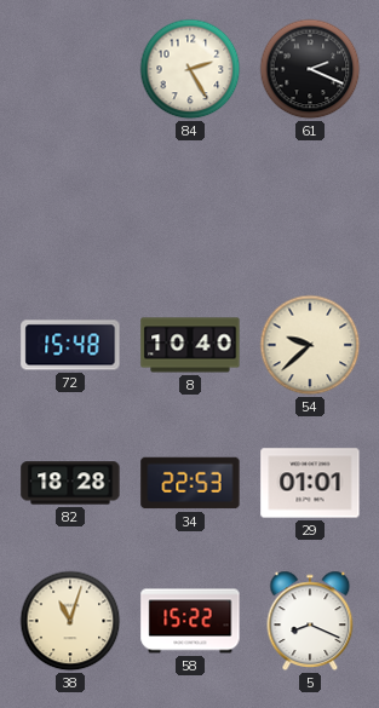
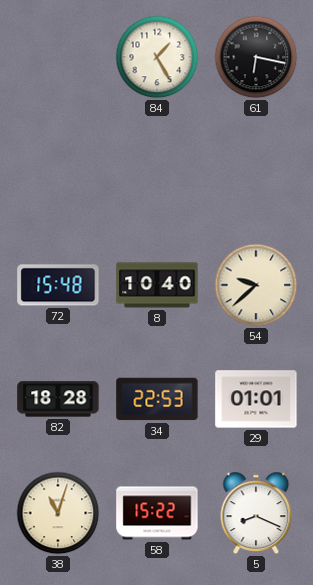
84: 2:25 -> 1:25
61: 2:19 -> 6:17
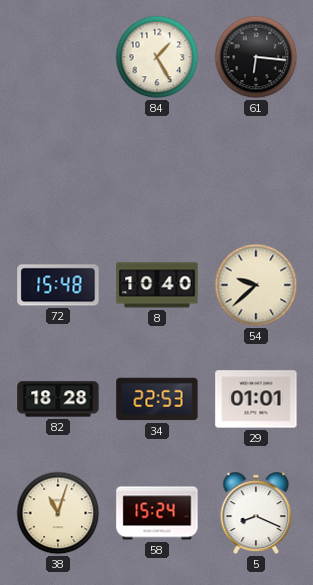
61: 6:17 -> 6:16
58: 15:22 -> 15:24
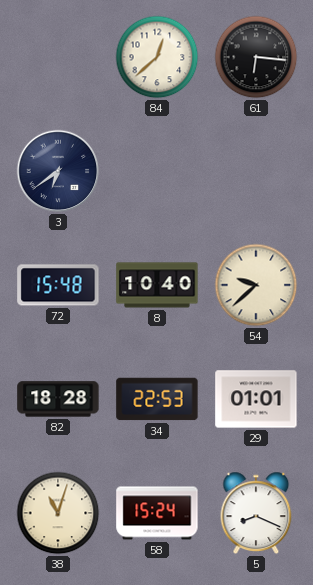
84: 1:25 -> 12:38
3: none -> 6:39
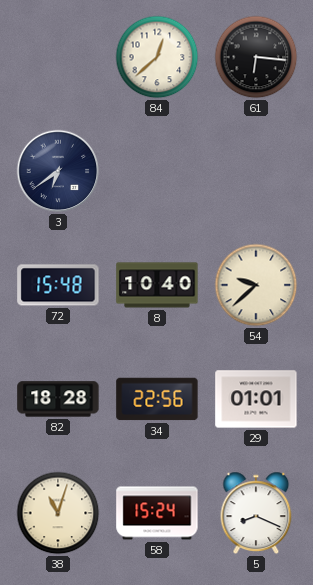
34: 22:53 -> 22:56
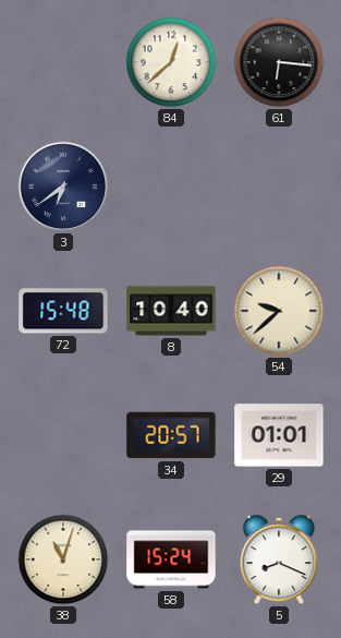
82: 18:28 -> none
34: 22:56 -> 20:57
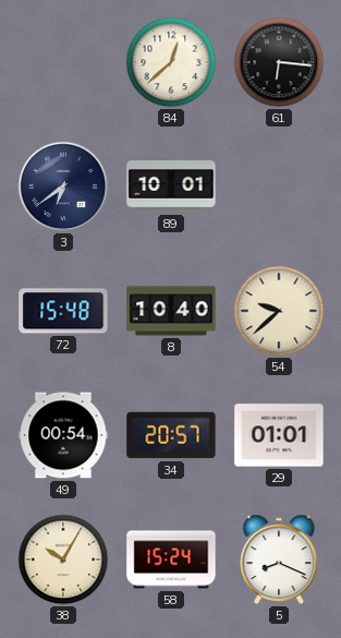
89: none -> 10:01
49: none -> 00:54
38: 11:03 -> 10:05
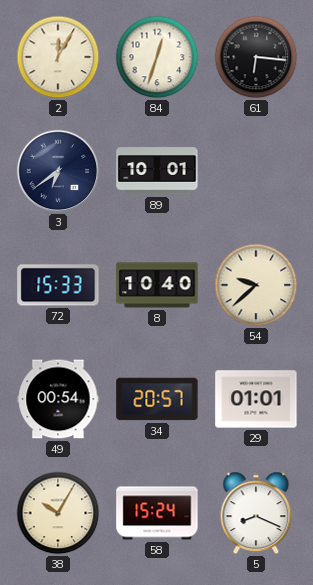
2: none -> 12:05
84: 12:38 -> 12:33
72: 15:48 -> 15:33
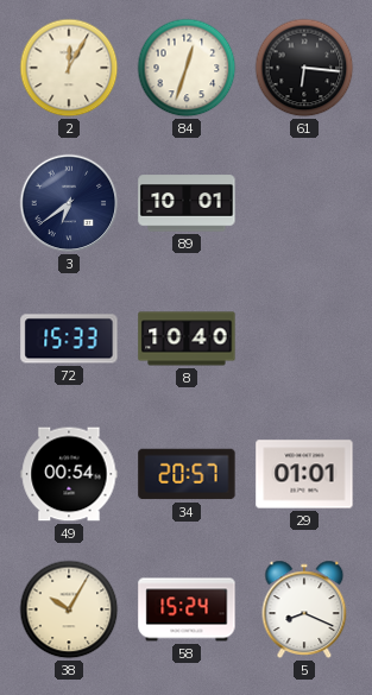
54: 9:38 -> none
